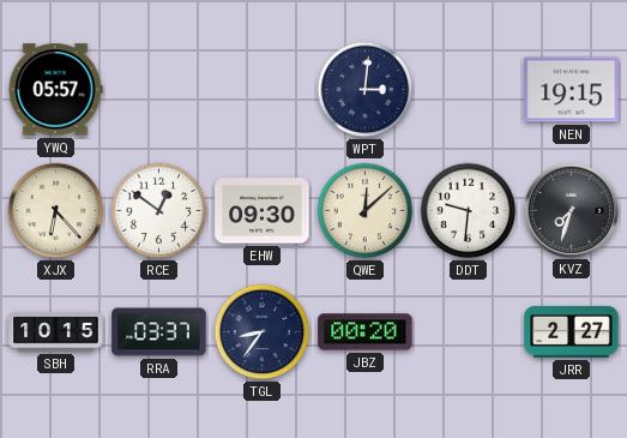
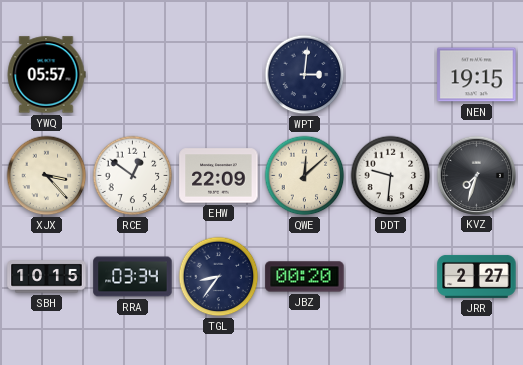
XJX: 6:23 -> 3:23
EHW: 09:30 -> 22:09
RRA: 03:37 -> 03:34
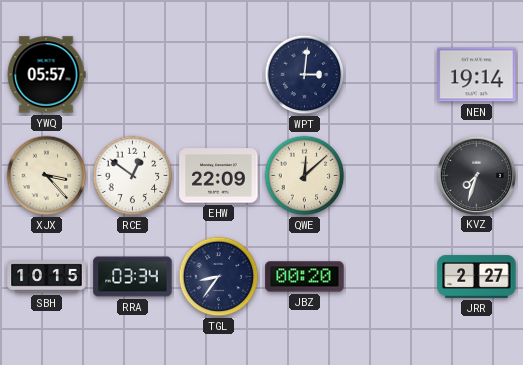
NEN: 19:15 -> 19:14
DDT: 9:31 -> none
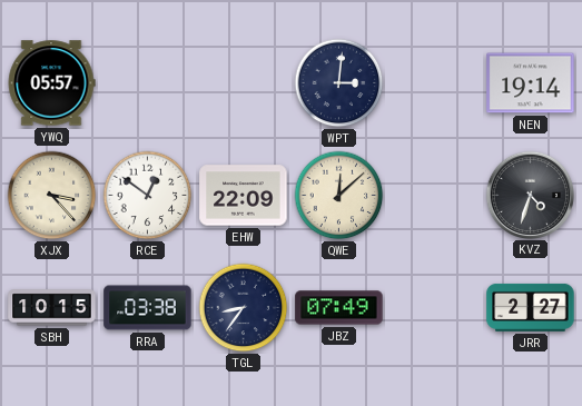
KVZ: 7:33 -> 4:33
RRA: 03:34 -> 03:38
JBZ: 00:20 -> 07:49
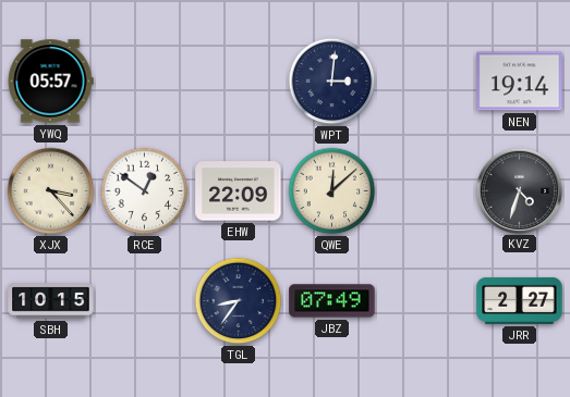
RRA: 03:38 -> none
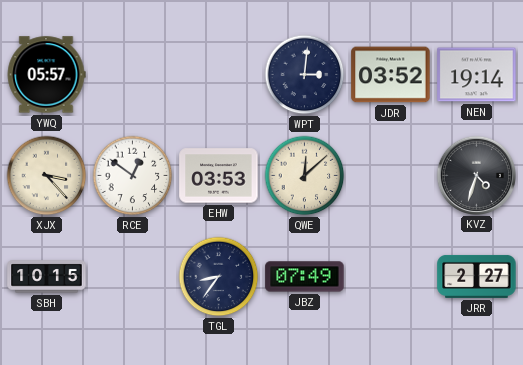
JDR: none -> 03:52
EHW: 22:09 -> 03:53
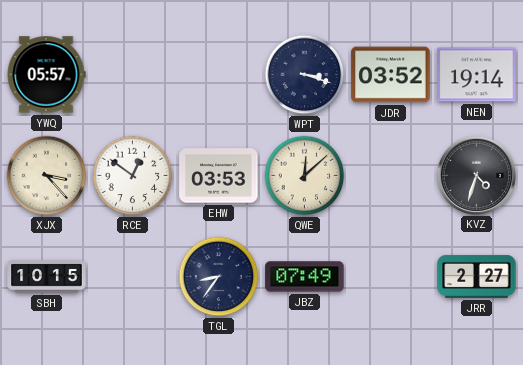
WPT: 3:01 -> 3:18
